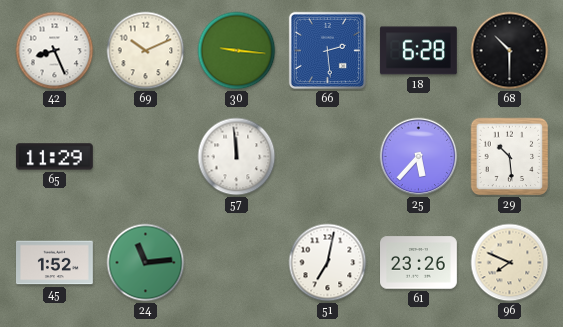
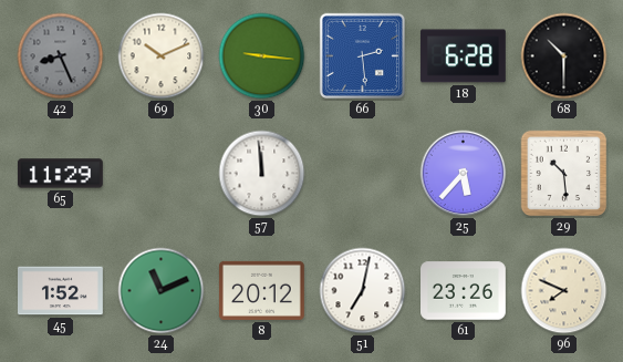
42 dial: white -> grey
24: 11:14 -> 11:11
8: none -> 20:12
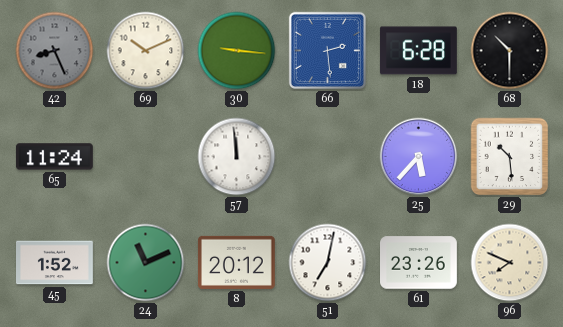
65: 11:29 -> 11:24
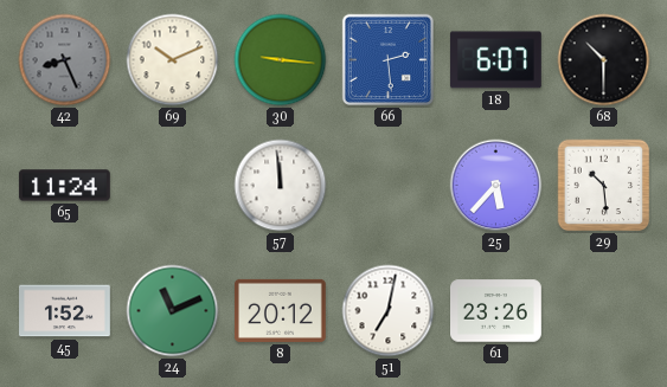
18: 6:28 -> 6:07
96: 7:49 -> none
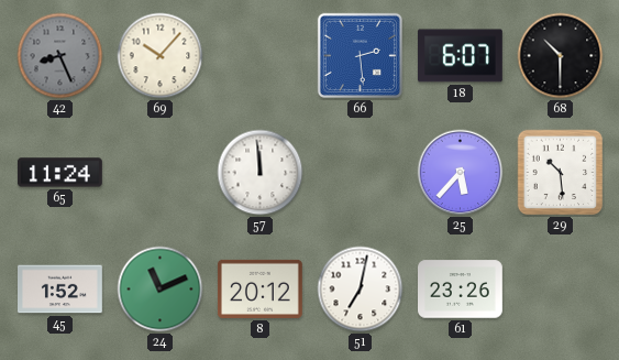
69: 10:11 -> 10:07
30: 9:16 -> none
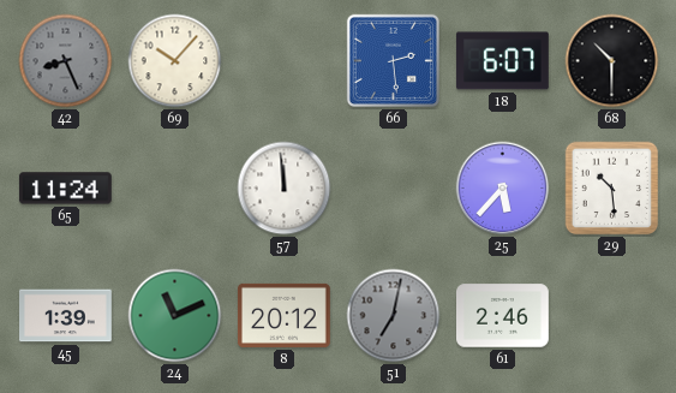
45: 1:52 -> 1:39
51 dial: white -> grey
61: 23:26 -> 2:46
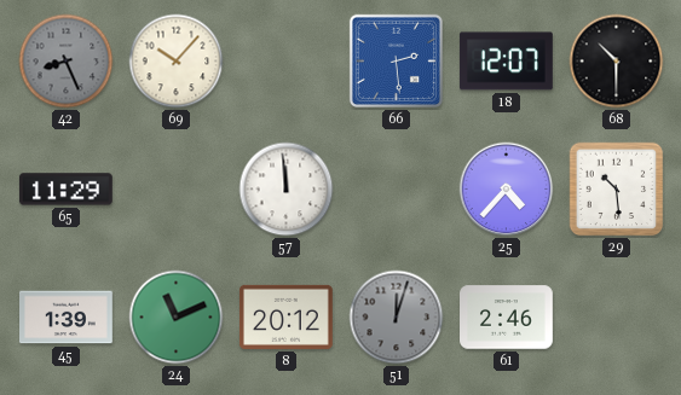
18: 6:07 -> 12:07
65: 11:24 -> 11:29
25: 5:37 -> 4:37
51: 7:02 -> 12:03
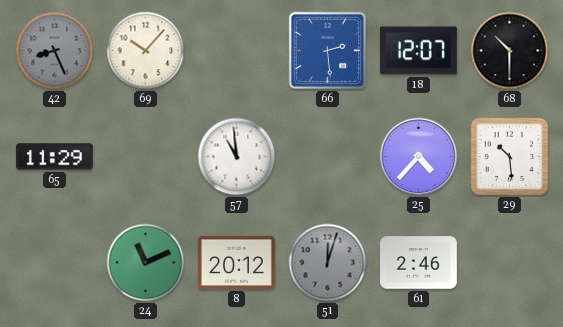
57: 11:59 -> 10:59
45: 1:39 -> none
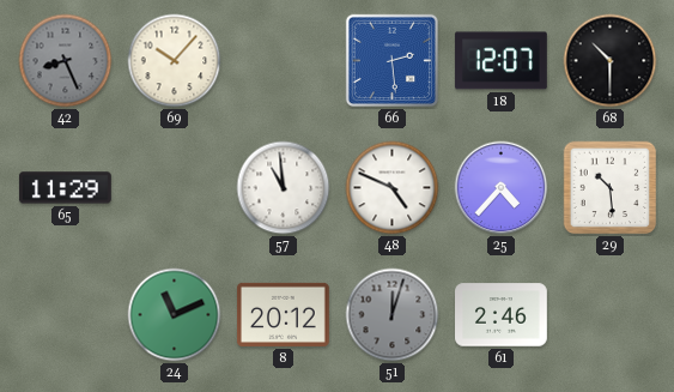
48: none -> 4:49
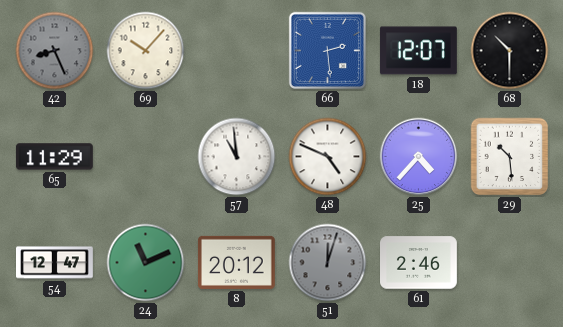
54: none -> 12:47
